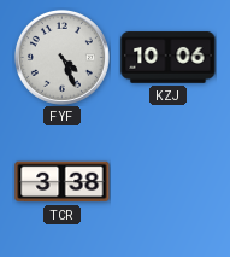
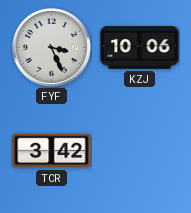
FYF: 4:26 -> 3:26
TCR: 3:38 -> 3:42
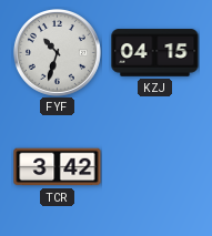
FYF: 3:26 -> 10:33
KZJ: 10:06 -> 04:15
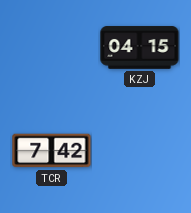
FYF: 10:33 -> none
TCR: 3:42 -> 7:42
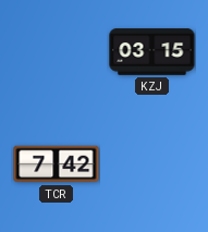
KZJ: 04:15 -> 03:15
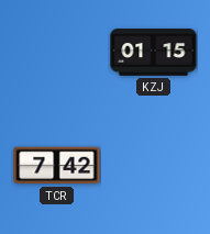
KZJ: 03:15 -> 01:15
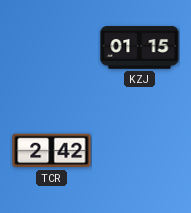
TCR: 7:42 -> 2:42
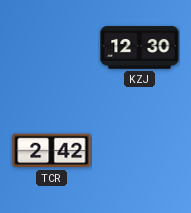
KZJ: 01:15 -> 12:30
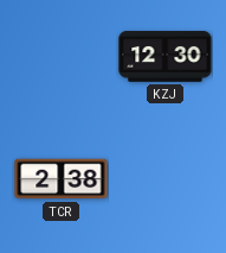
TCR: 2:42 -> 2:38
